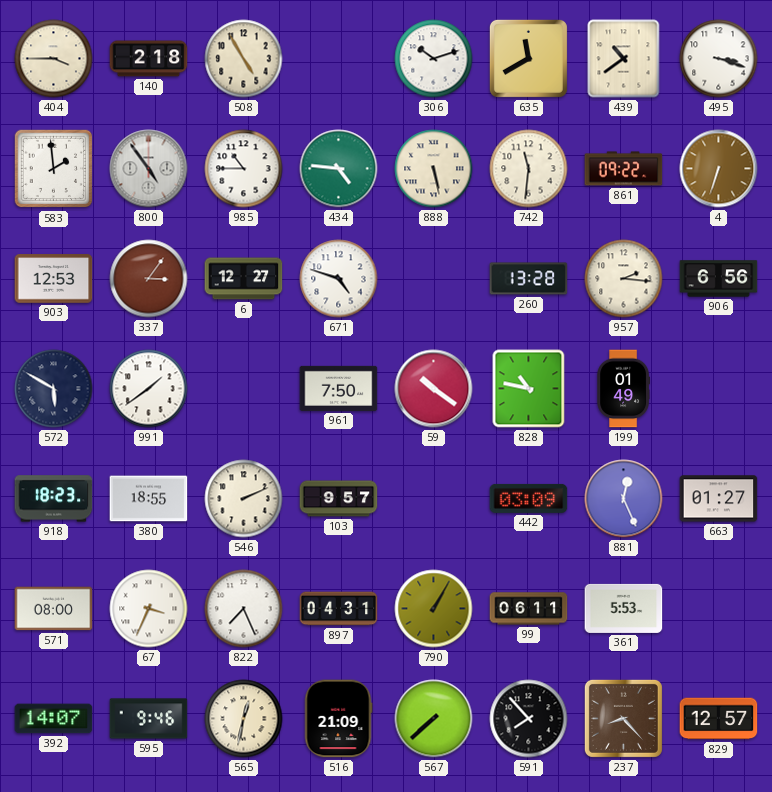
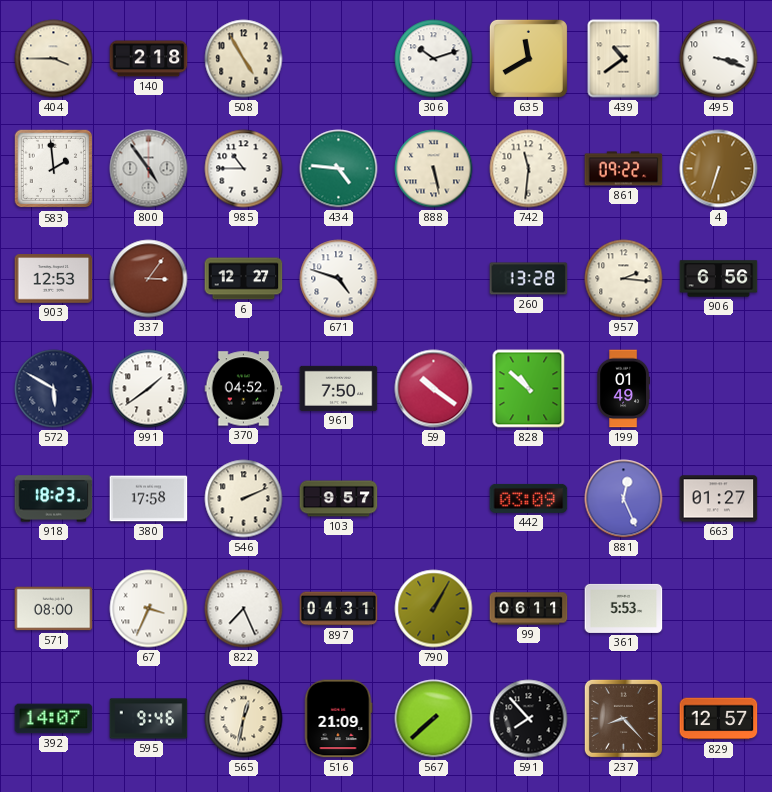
370: none -> 04:52
828: 10:47 -> 10:52
380: 18:55 -> 17:58
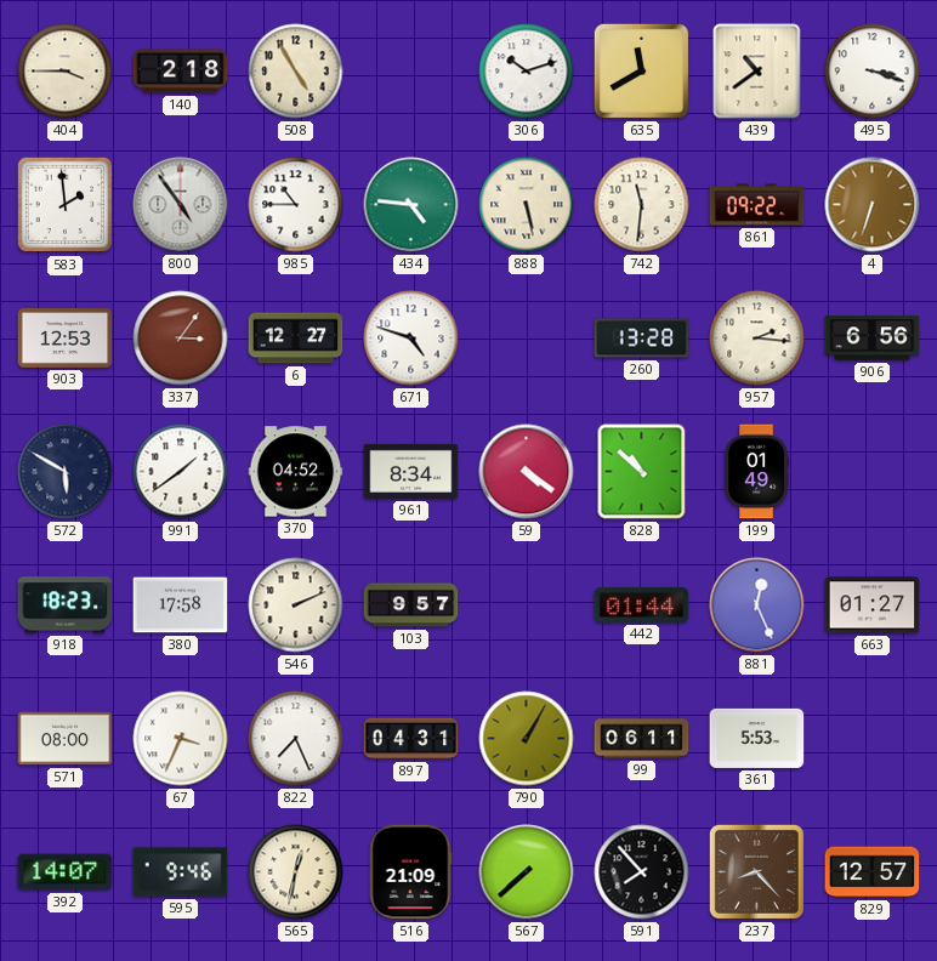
961: 7:50 -> 8:34
59: 10:21 -> 4:21
442: 03:09 -> 01:44
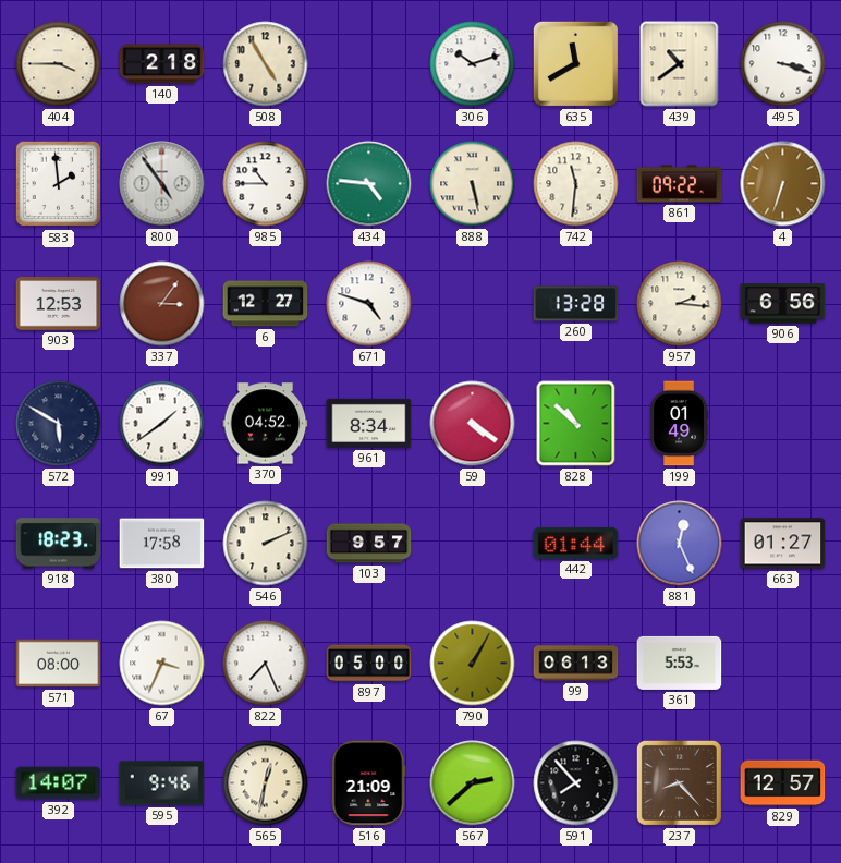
897: 04:31 -> 05:00
99: 06:11 -> 06:13
567: 7:38 -> 2:38
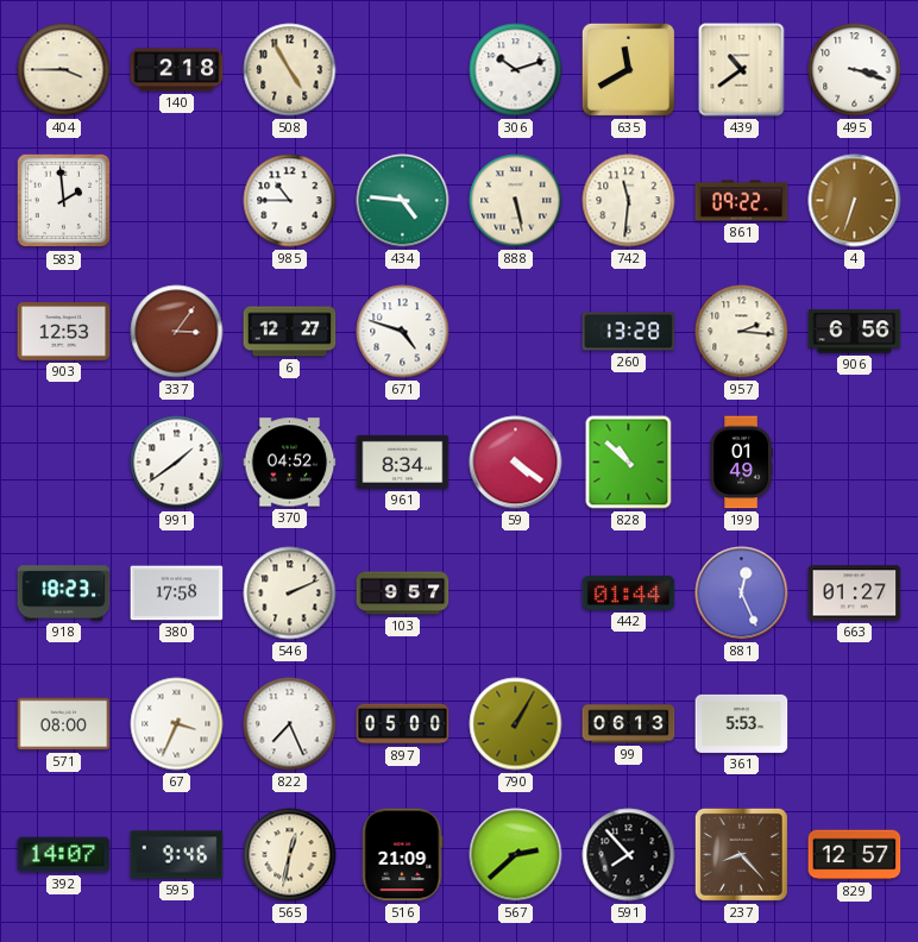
800: 4:54 -> none
572: 5:50 -> none
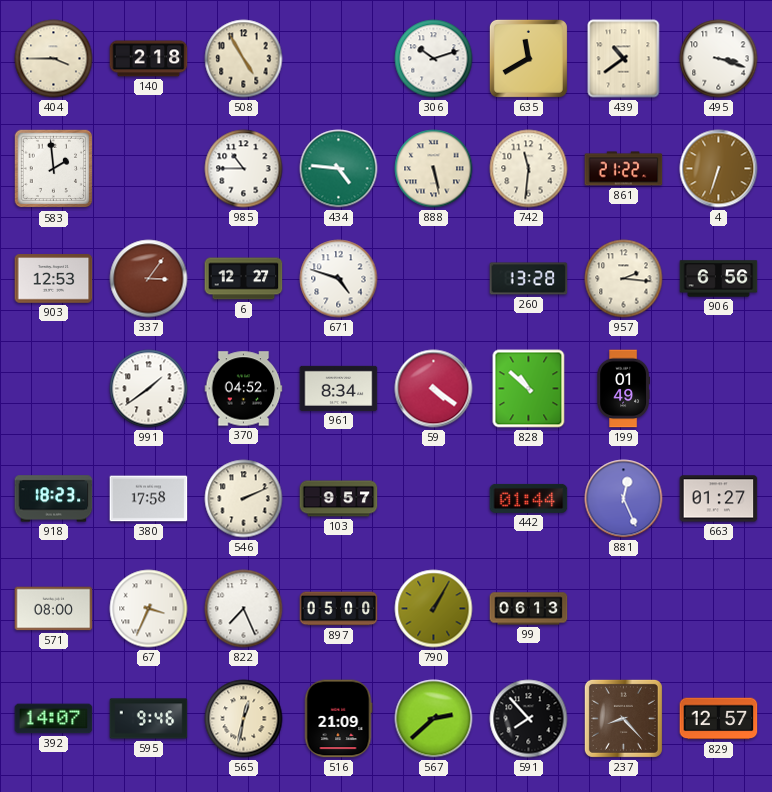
861: 09:22 -> 21:22
361: 5:53 -> none
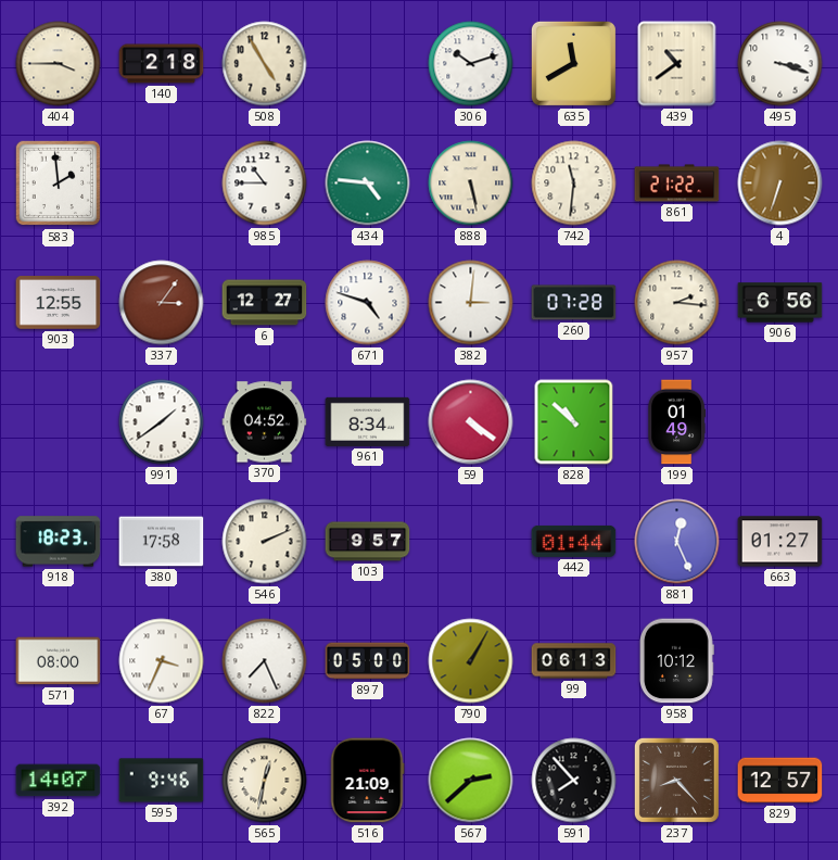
903: 12:53 -> 12:55
382: none -> 3:01
260: 13:28 -> 07:28
958: none -> 10:12
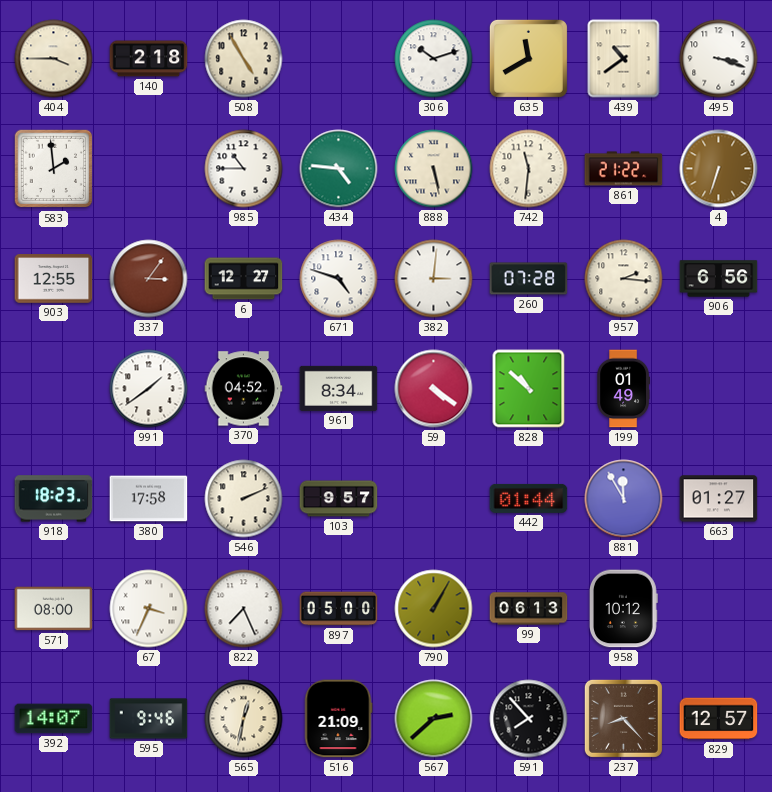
881: 12:26 -> 11:55
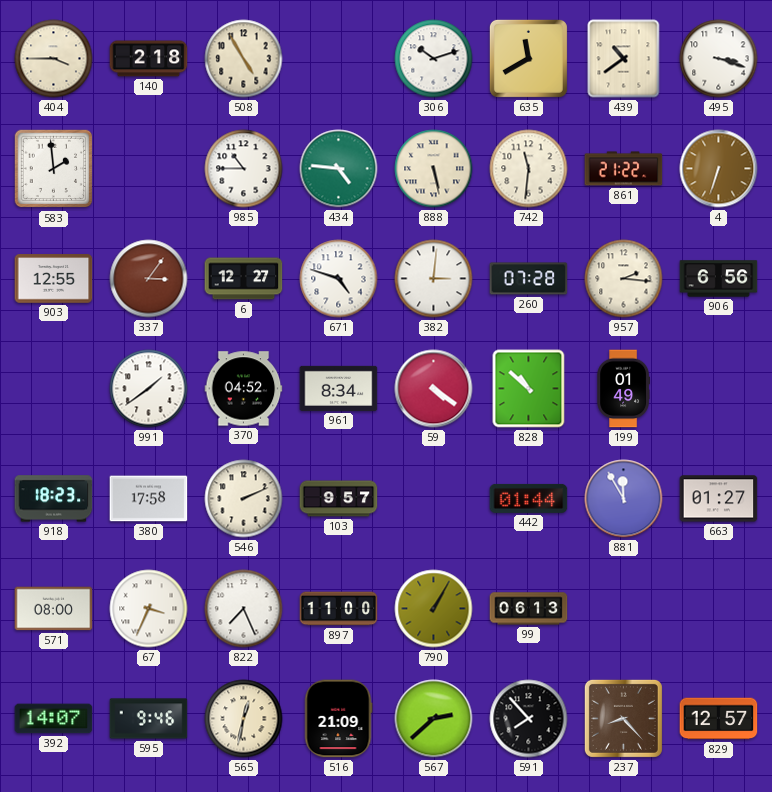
897: 05:00 -> 11:00
958: 10:12 -> none
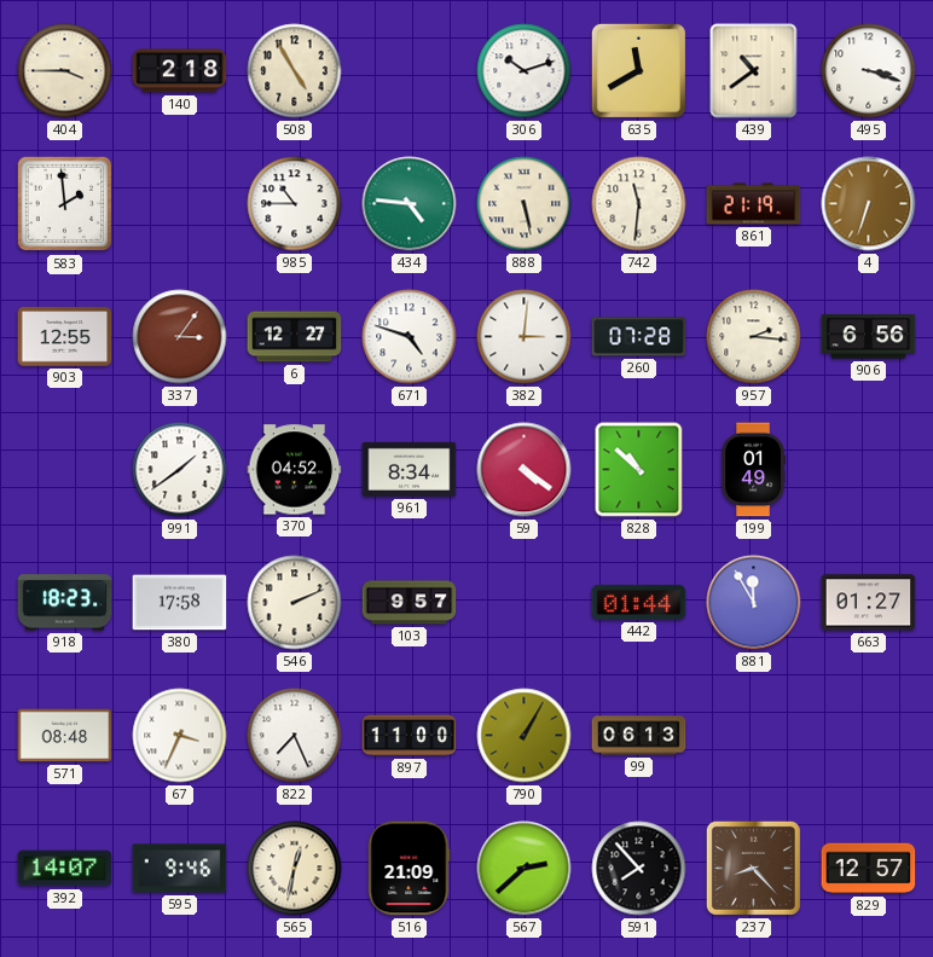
861: 21:22 -> 21:19
571: 08:00 -> 08:48
